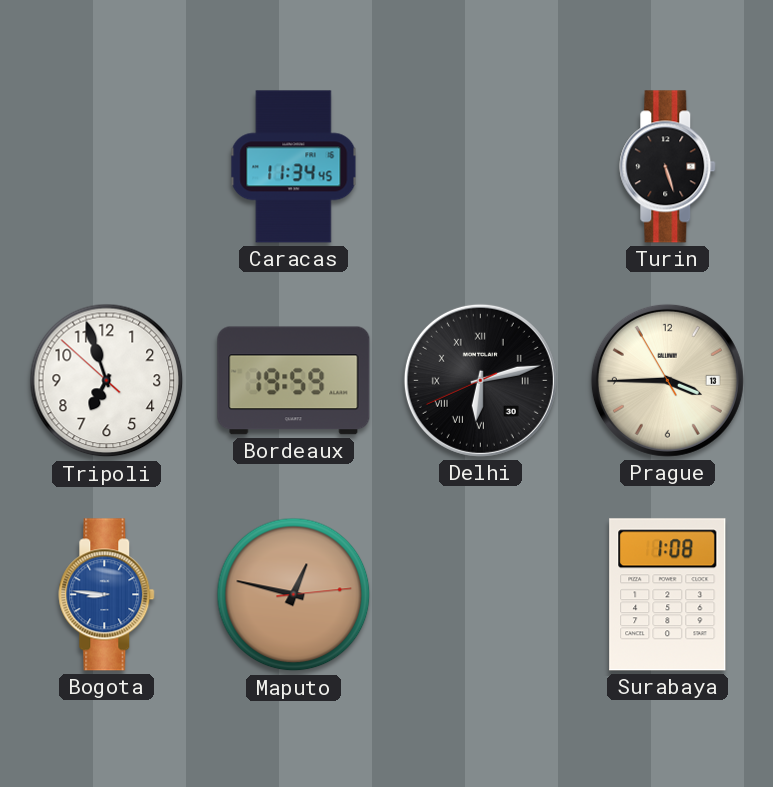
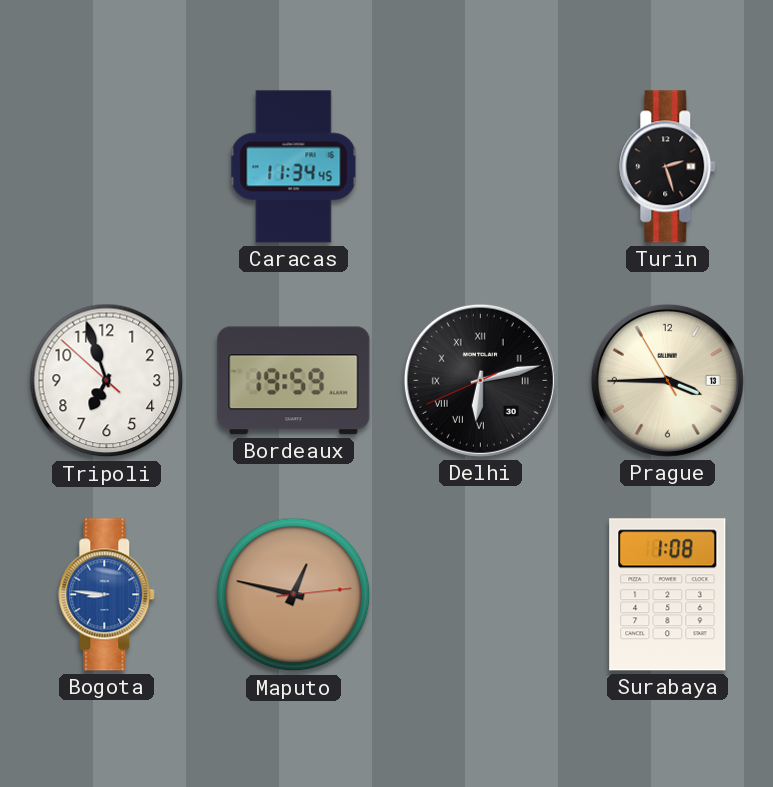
Turin: 5:27 -> 2:27
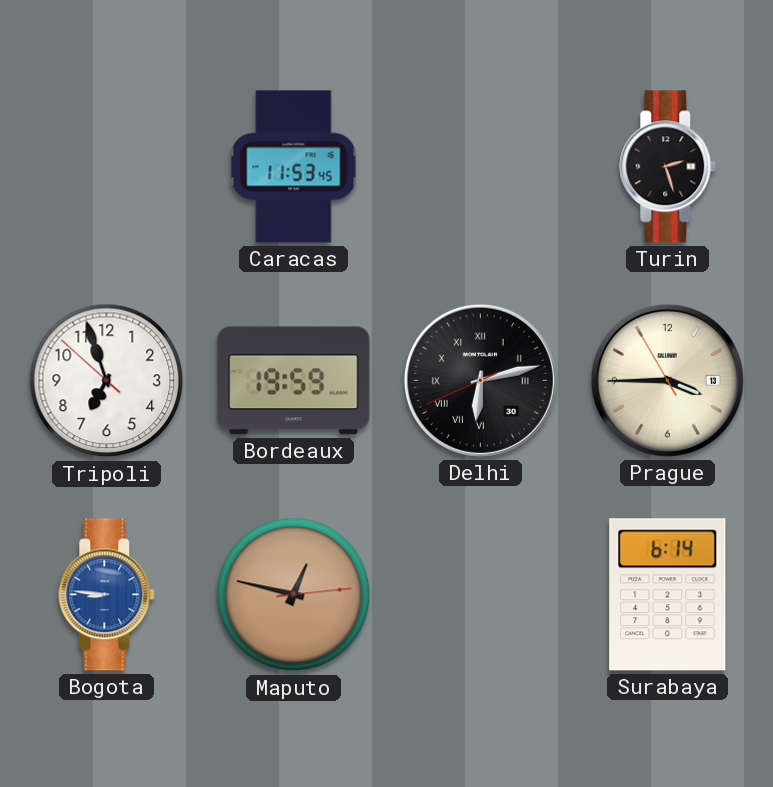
Caracas: 11:34 -> 11:53
Surabaya: 1:08 -> 6:14
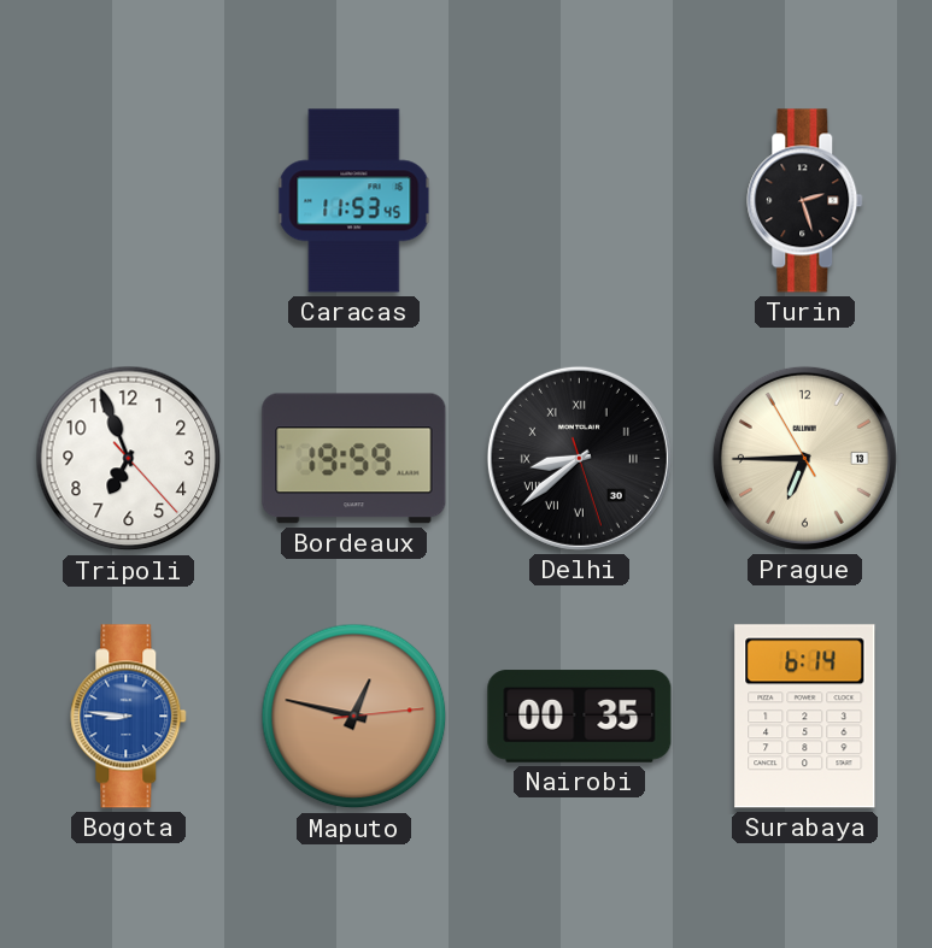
Tripoli: 6:56:52 -> 6:56:23
Delhi: 6:12 -> 8:38
Prague: 3:44 -> 6:44
Nairobi: none -> 00:35
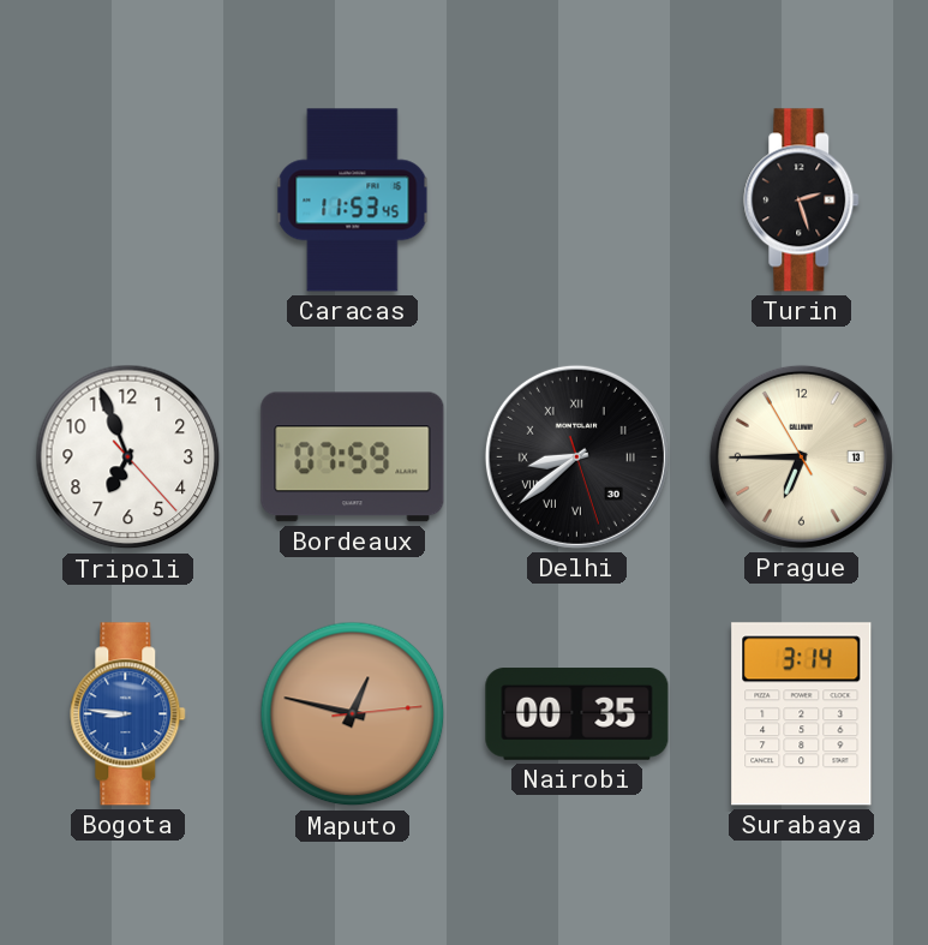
Bordeaux: 19:59 -> 07:59
Surabaya: 6:14 -> 3:14
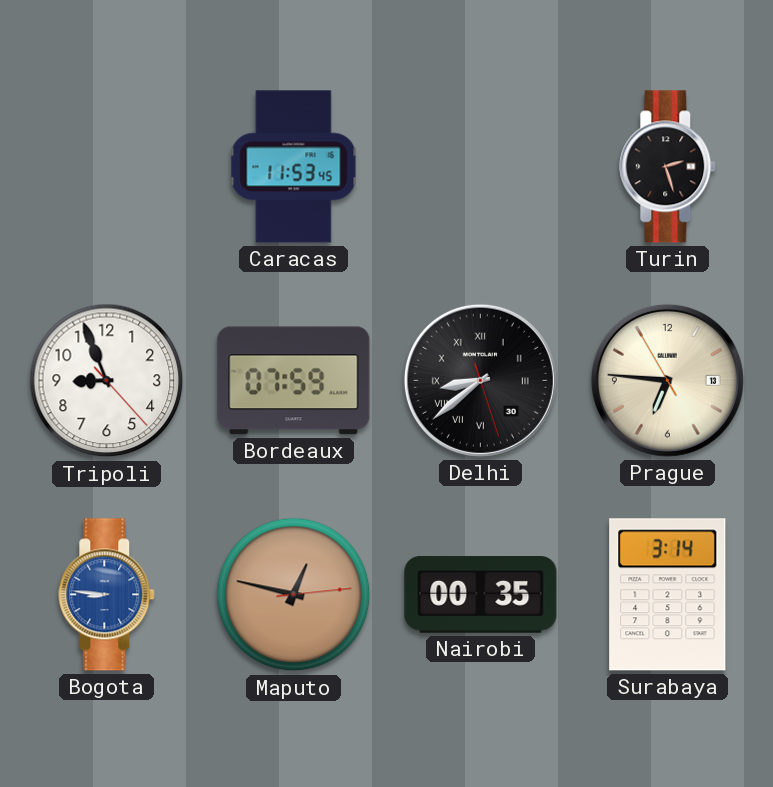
Tripoli: 6:56 -> 8:56
Prague: 6:44 -> 6:45
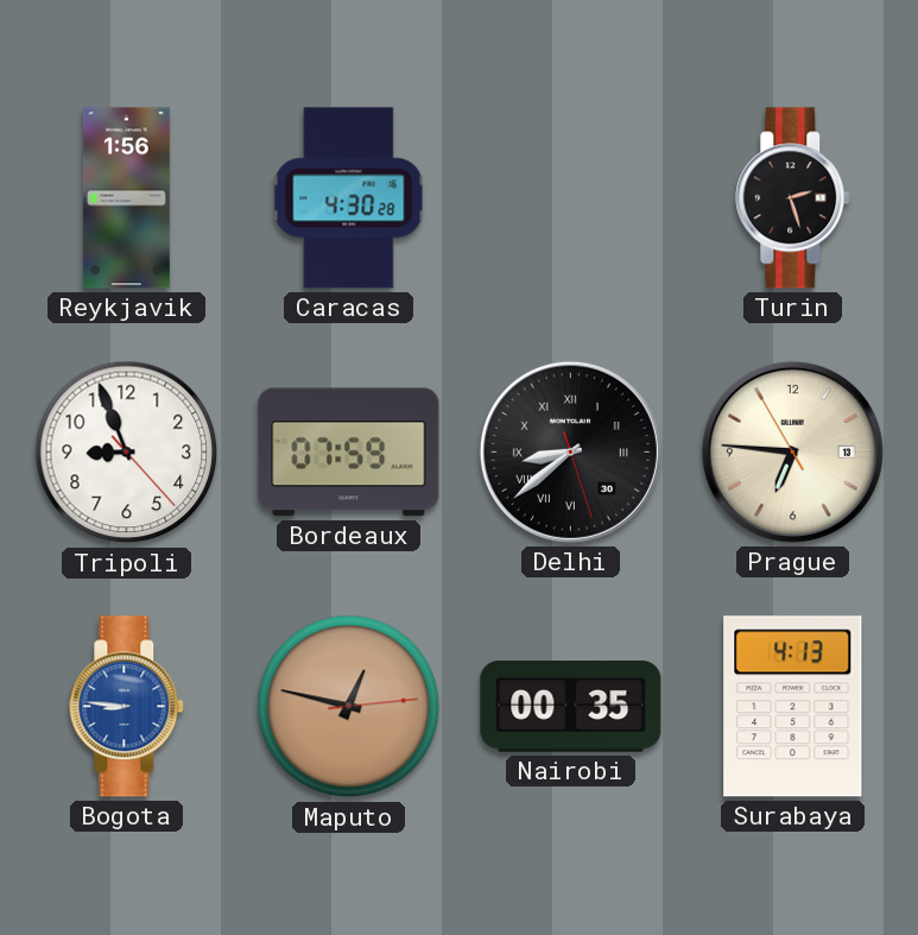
Reykjavik: none -> 1:56
Caracas: 11:53 -> 4:30
Surabaya: 3:14 -> 4:13
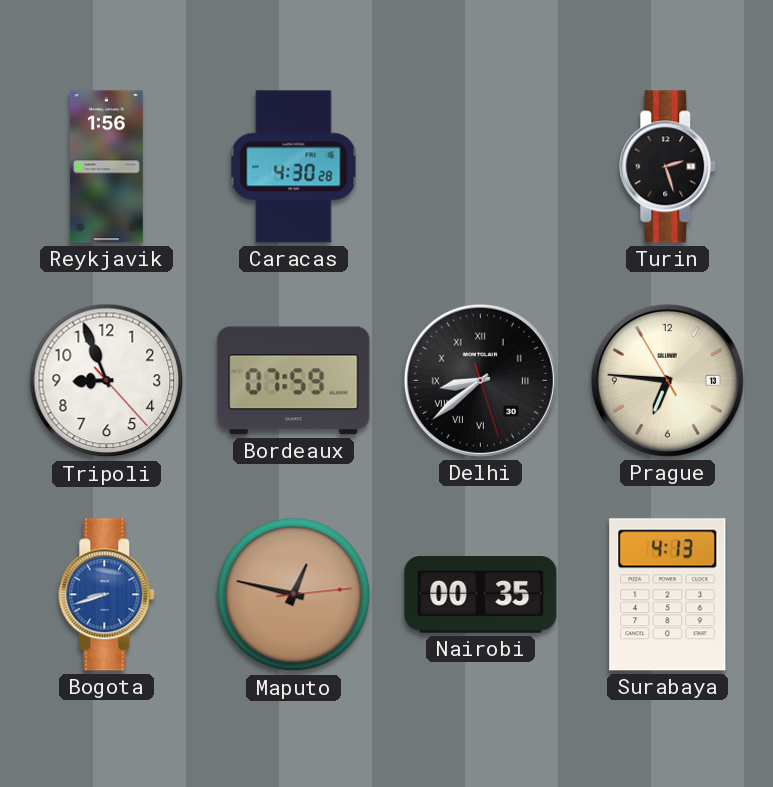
Bogota: 8:46 -> 8:42
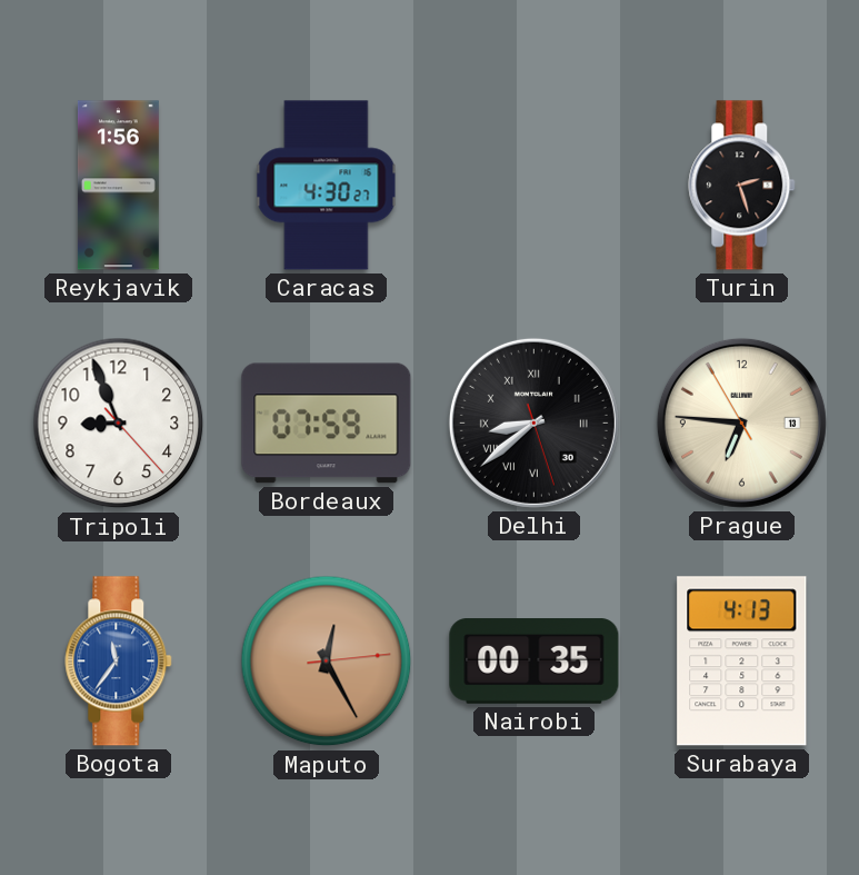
Caracas: 4:30:28 -> 4:30:27
Bogota: 8:42 -> 11:36
Maputo: 12:47 -> 12:25
